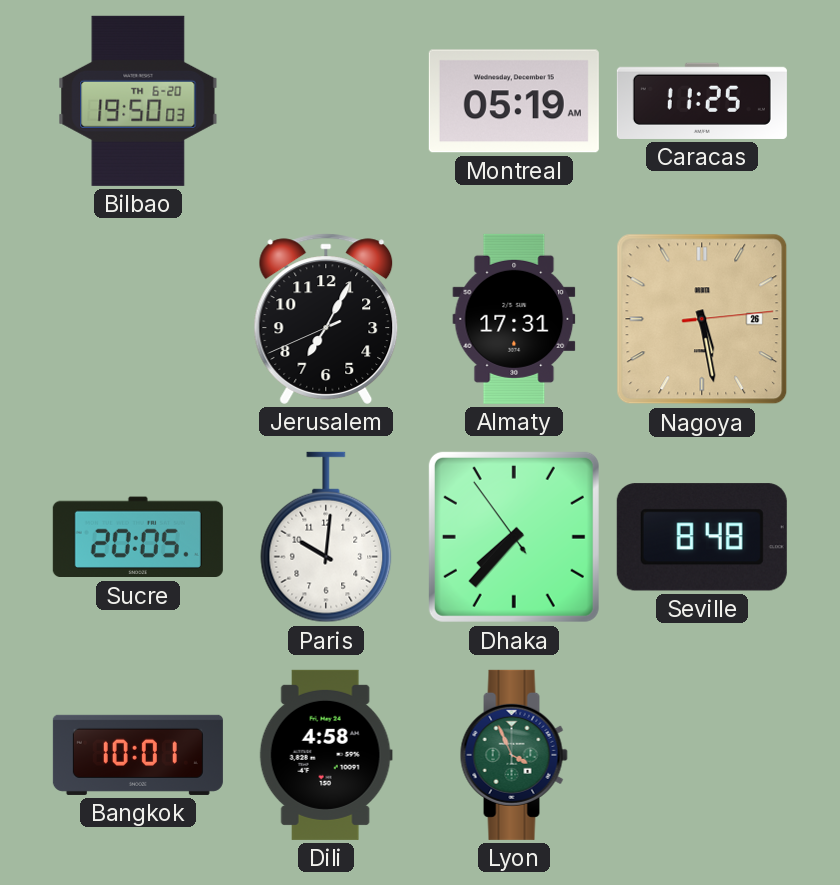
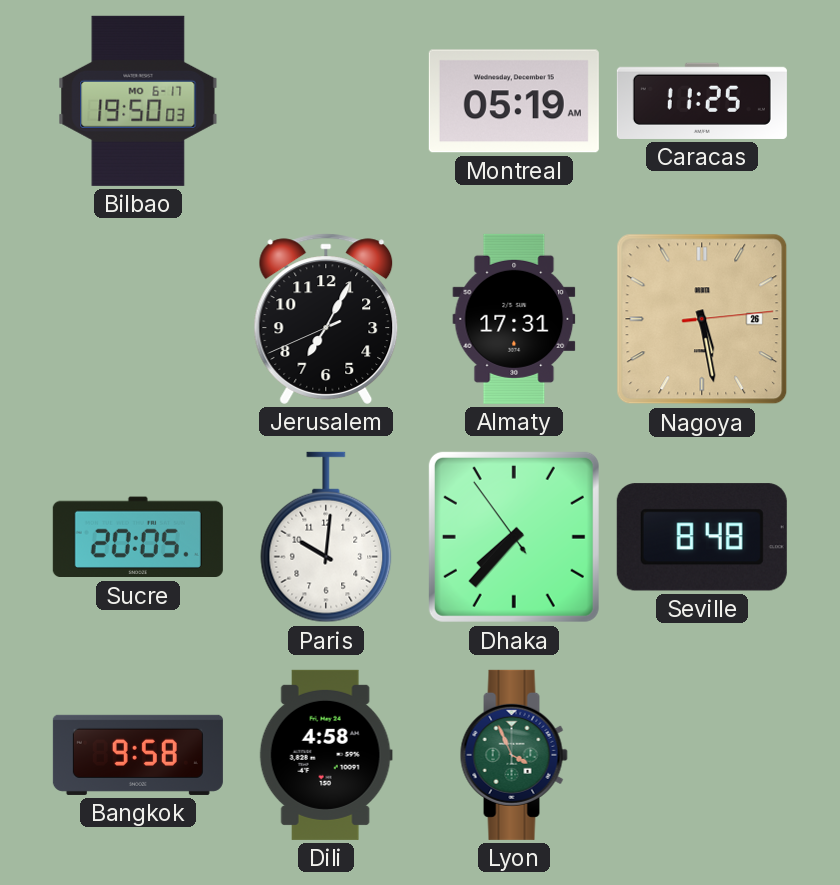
Bilbao date: TH 6-20 -> MO 6-17
Bangkok: 10:01 -> 9:58
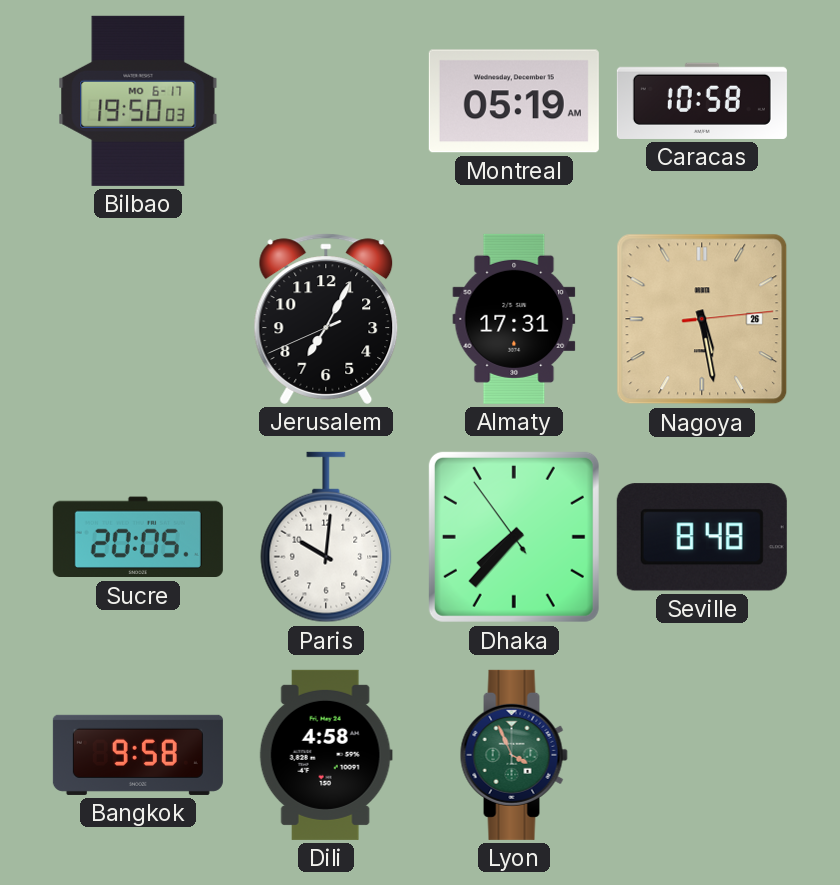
Caracas: 11:25 -> 10:58
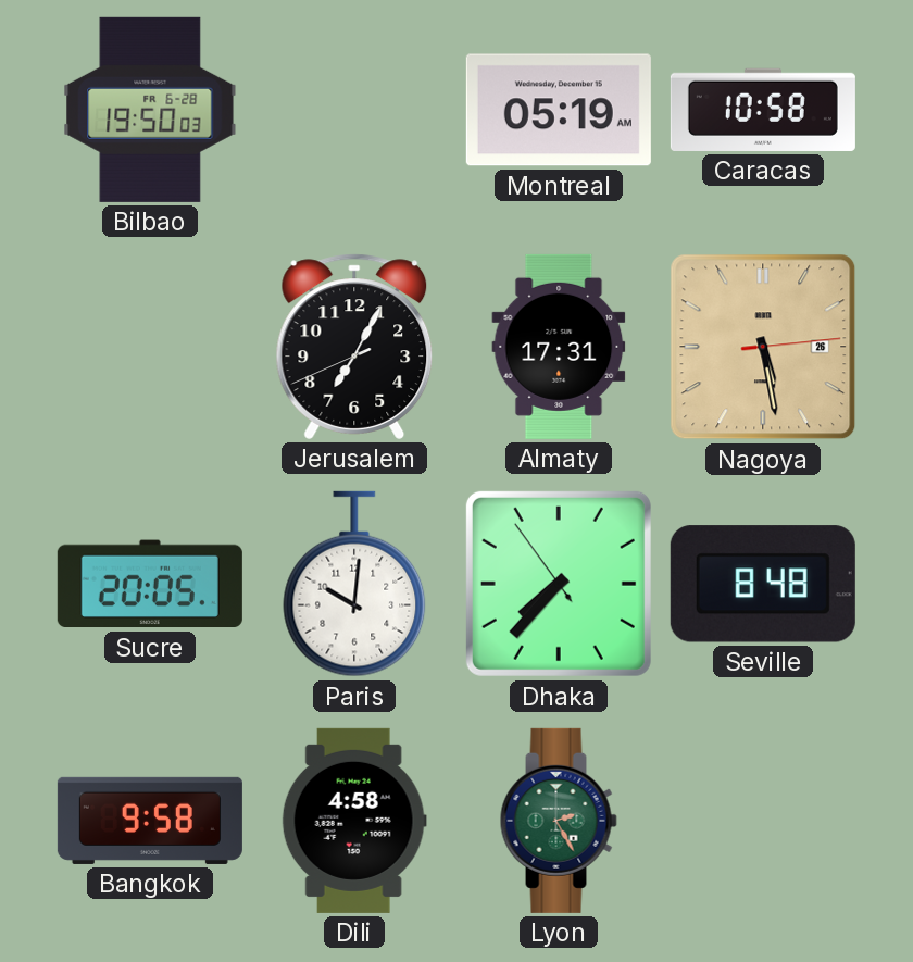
Bilbao date: MO 6-17 -> FR 6-28
Lyon: 3:56 -> 2:25
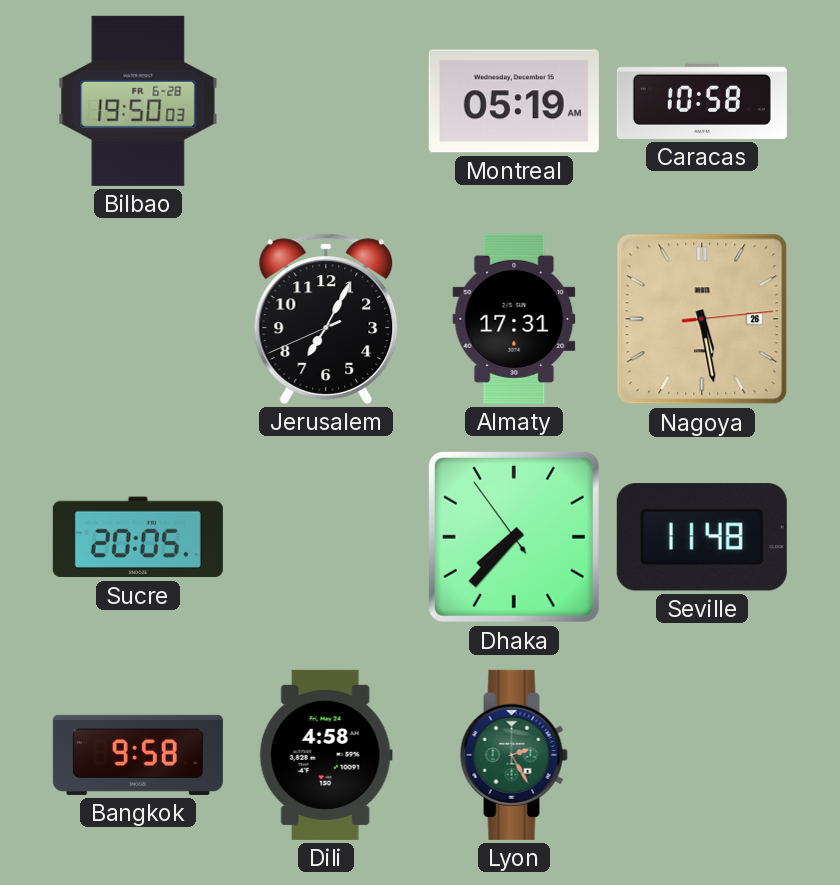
Paris: 10:01 -> none
Seville: 8:48 -> 11:48
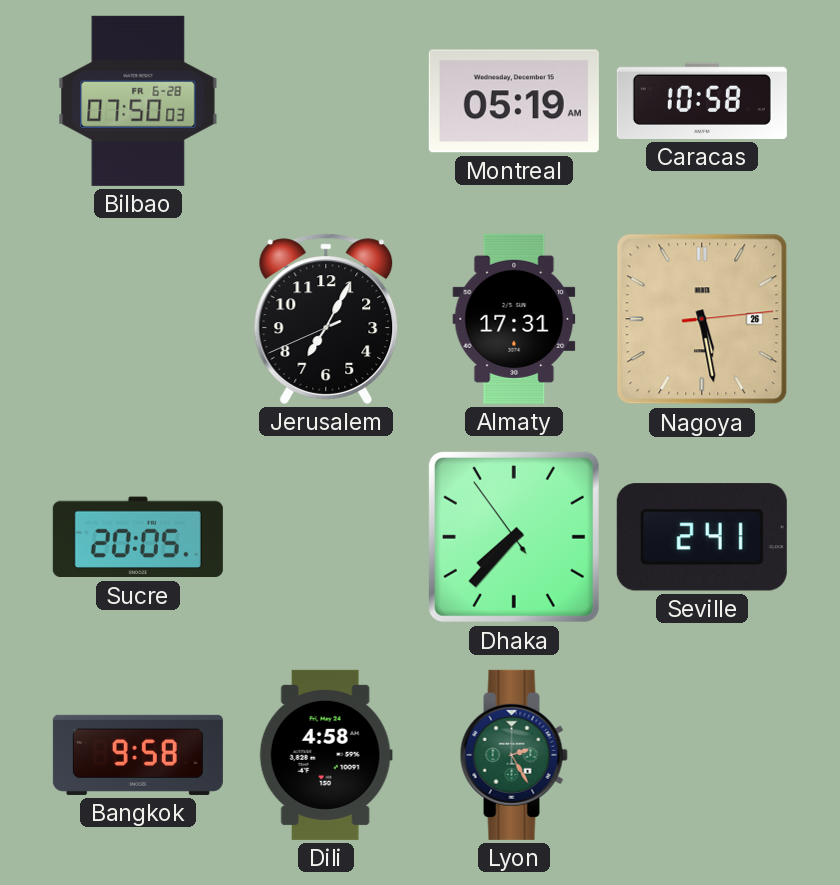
Bilbao: 19:50 -> 07:50
Seville: 11:48 -> 2:41
